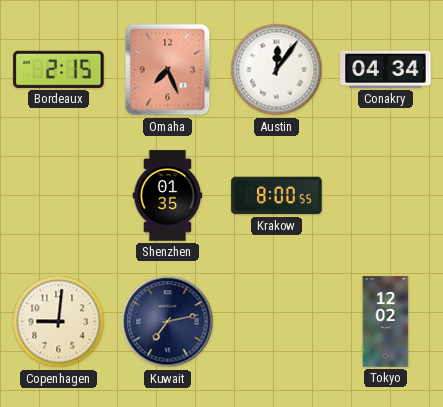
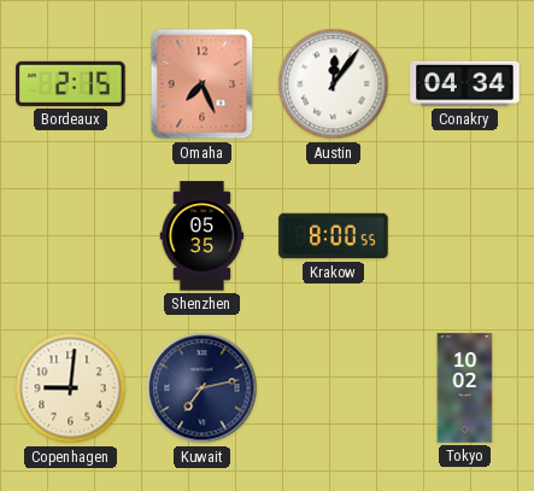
Shenzhen: 01:35 -> 05:35
Tokyo: 12:02 -> 10:02
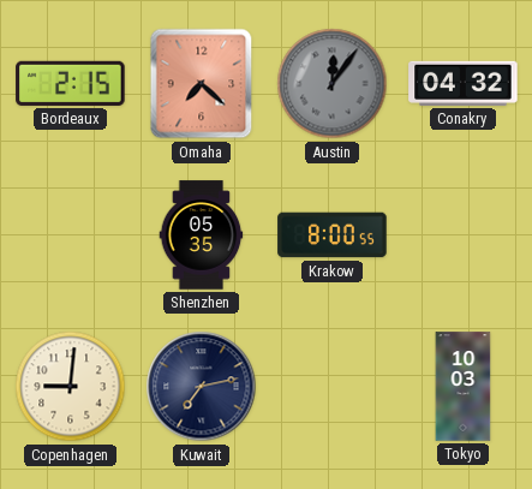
Omaha: 7:26 -> 7:22
Austin dial: white -> grey
Conakry: 04:34 -> 04:32
Tokyo: 10:02 -> 10:03
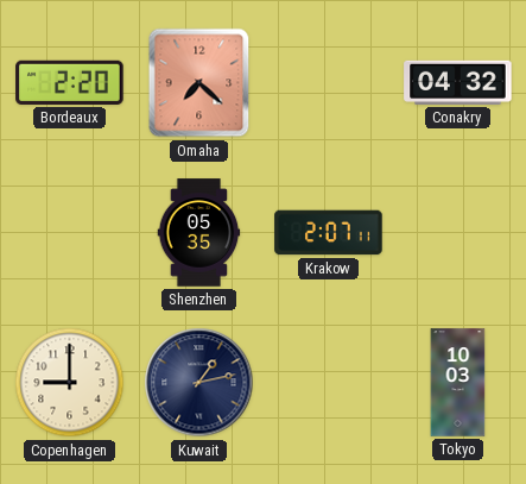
Bordeaux: 2:15 -> 2:20
Austin: 12:06 -> none
Krakow: 8:00 -> 2:07
Copenhagen: 9:01 -> 9:00
Kuwait: 7:13 -> 1:13
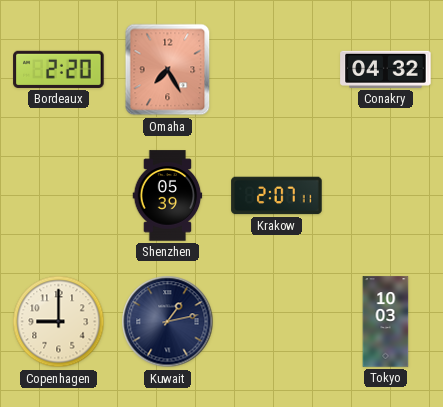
Omaha: 7:22 -> 7:25
Shenzhen: 05:35 -> 05:39
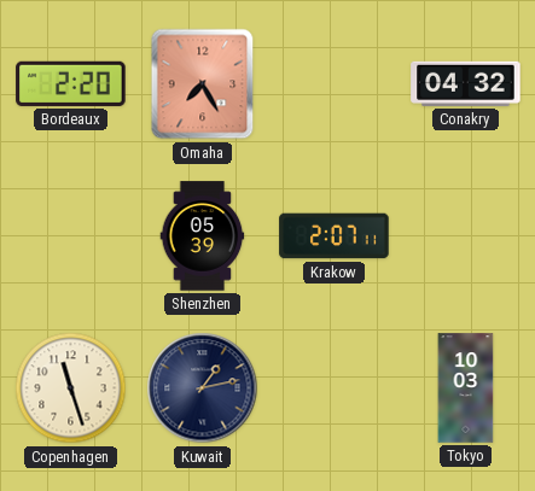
Copenhagen: 9:00 -> 11:27
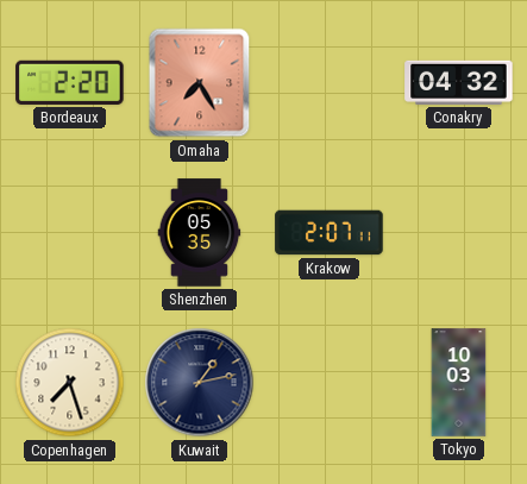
Shenzhen: 05:39 -> 05:35
Copenhagen: 11:27 -> 7:27
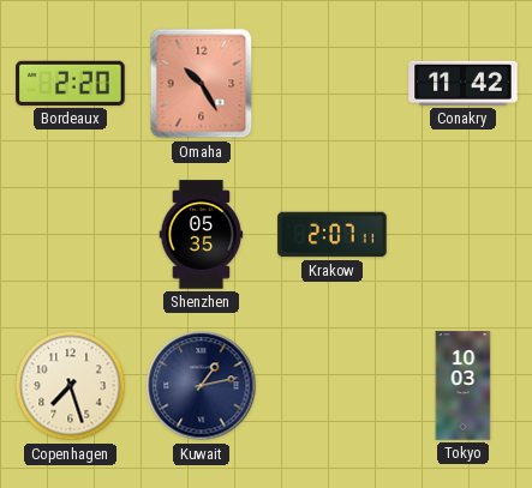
Omaha: 7:25 -> 10:25
Conakry: 04:32 -> 11:42
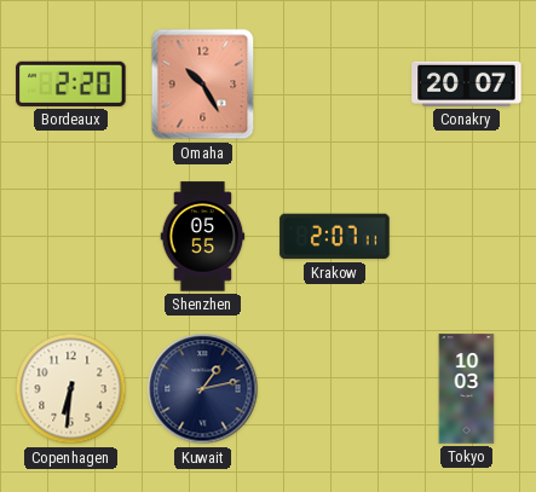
Conakry: 11:42 -> 20:07
Shenzhen: 05:35 -> 05:55
Copenhagen: 7:27 -> 6:31
